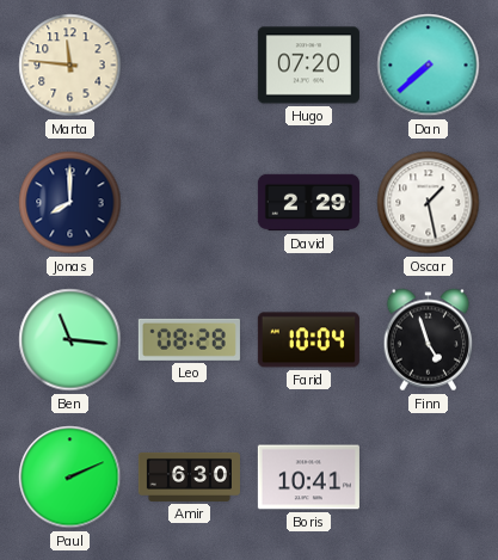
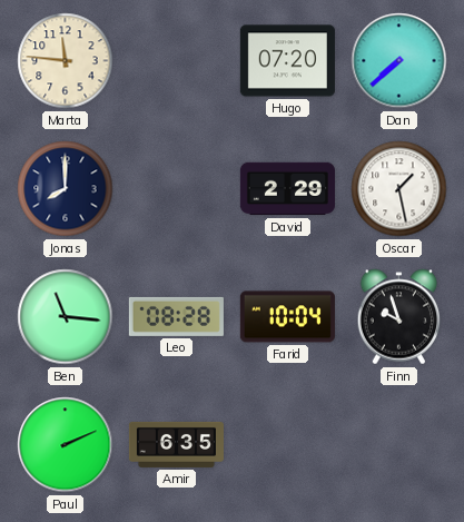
Finn: 4:57 -> 9:57
Amir: 6:30 -> 6:35
Boris: 10:41 -> none
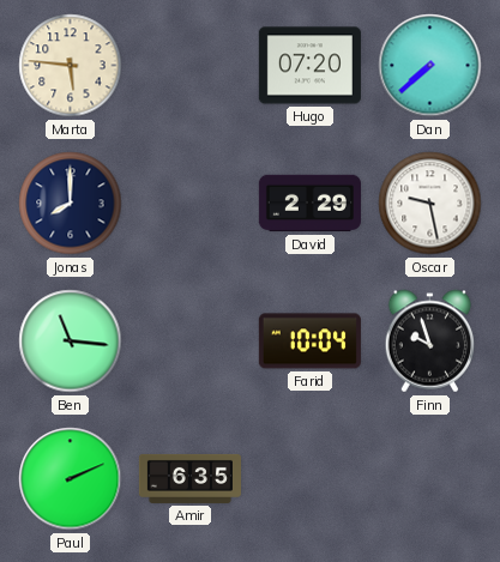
Marta: 11:46 -> 5:46
Oscar: 1:28 -> 9:28
Leo: 08:28 -> none
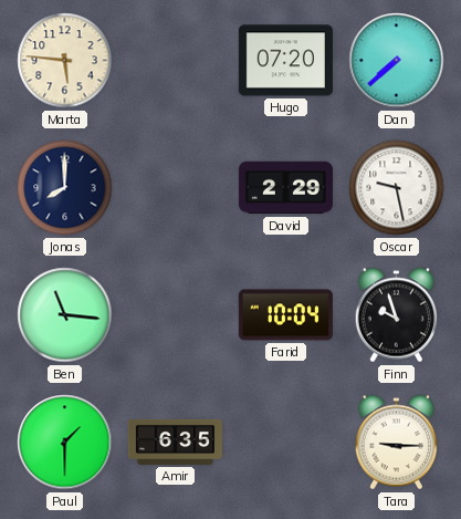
Paul: 2:11 -> 1:30
Tara: none -> 9:15
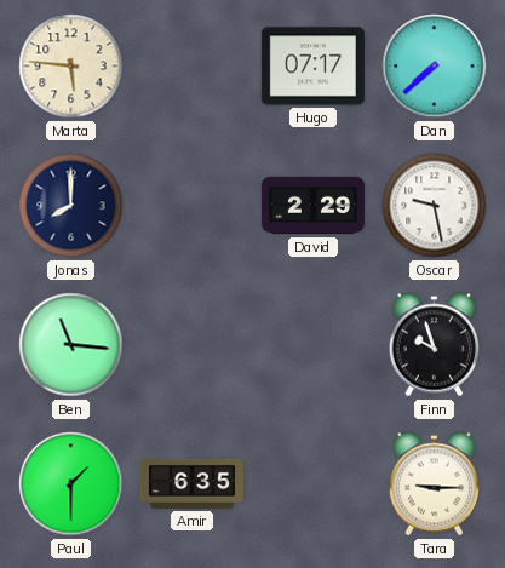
Hugo: 07:20 -> 07:17
Farid: 10:04 -> none
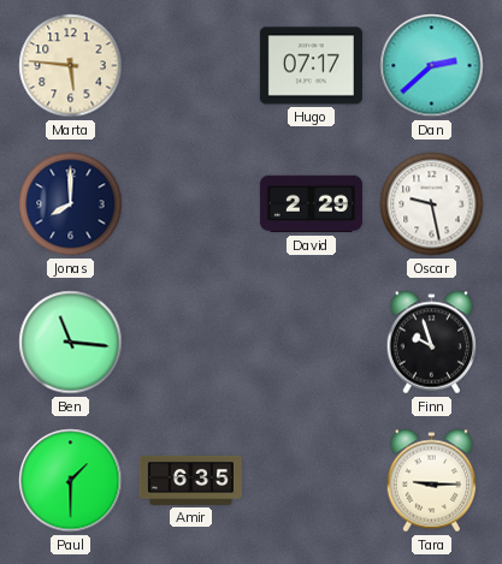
Dan: 7:38 -> 2:38
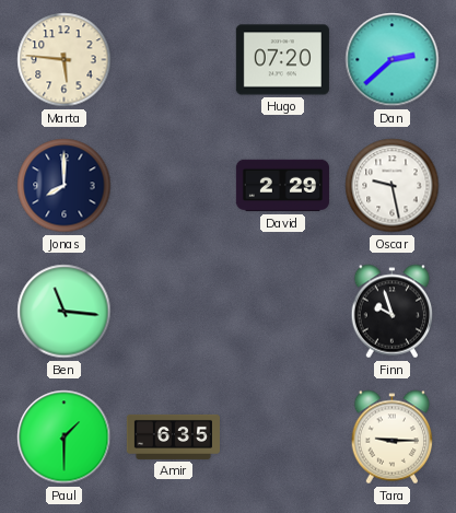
Hugo: 07:17 -> 07:20
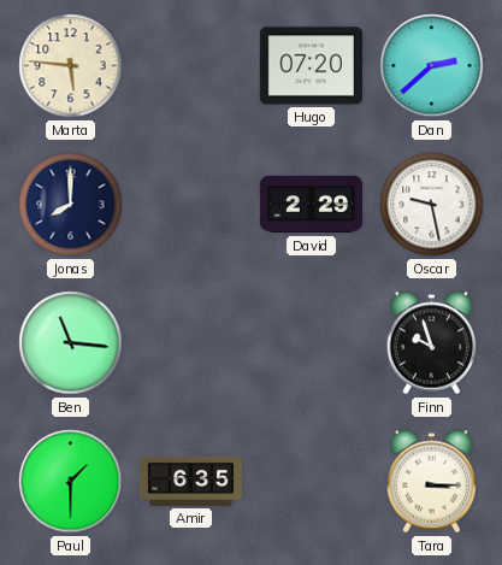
Tara: 9:15 -> 3:15
